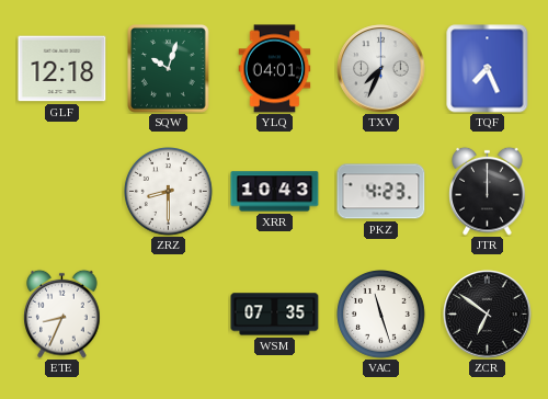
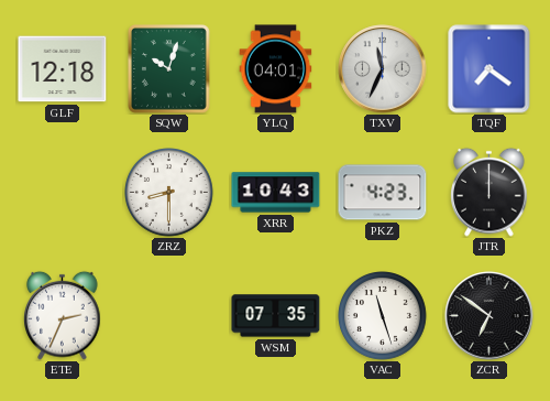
TXV: 7:34 -> 11:34
TQF: 7:26 -> 7:21
ETE: 8:34 -> 2:34
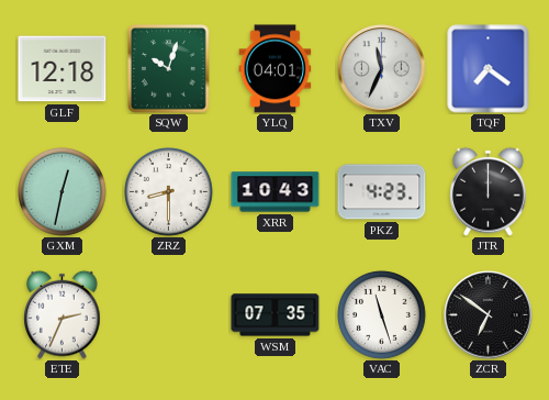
GXM: none -> 12:32
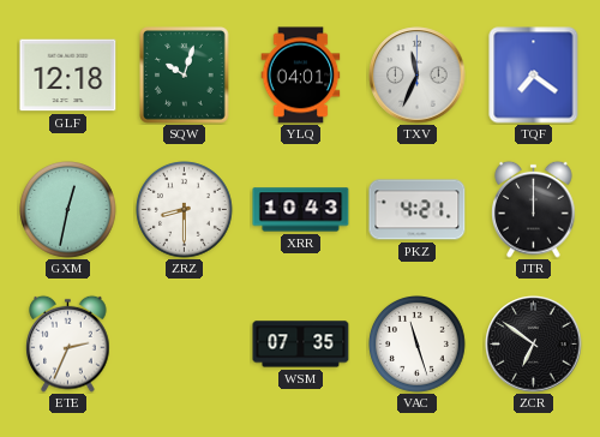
PKZ: 4:23 -> 4:21
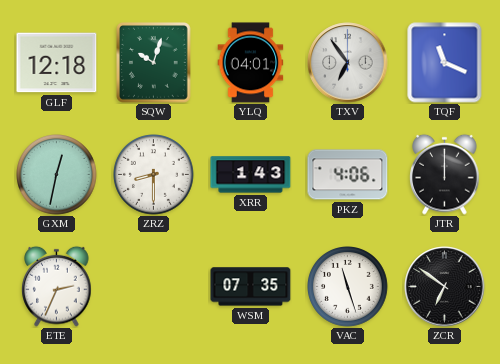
TXV: 11:34 -> 6:54
TQF: 7:21 -> 11:19
XRR: 10:43 -> 1:43
PKZ: 4:21 -> 4:06
